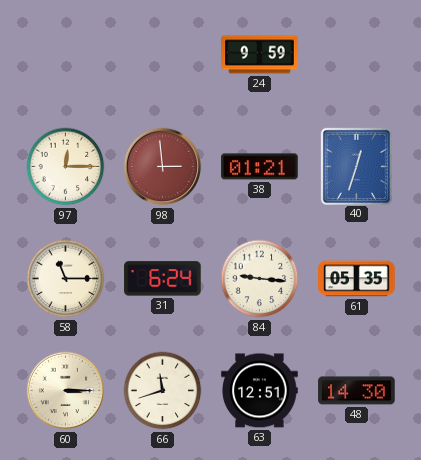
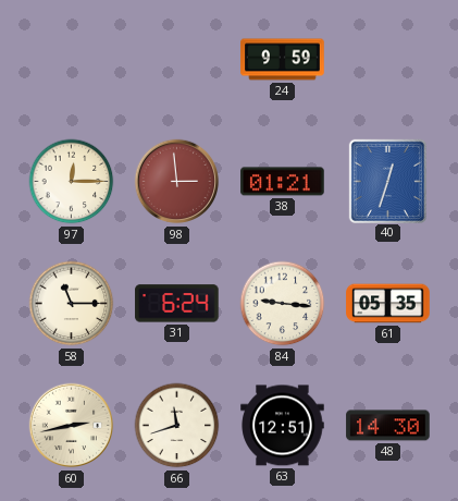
60: 3:15 -> 2:43
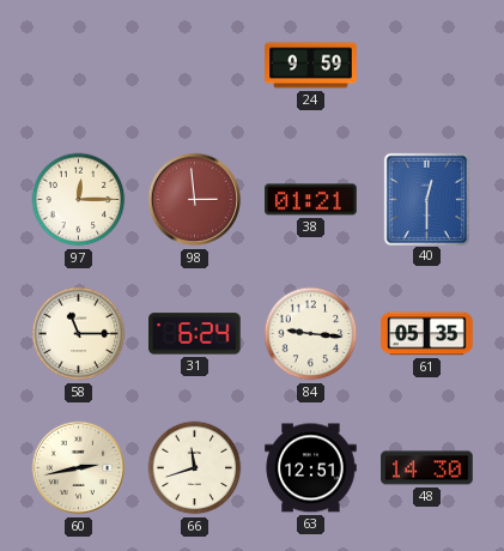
40: 12:33 -> 12:30
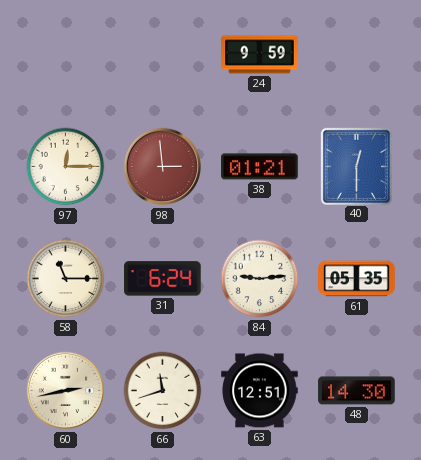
84: 9:16 -> 9:14
